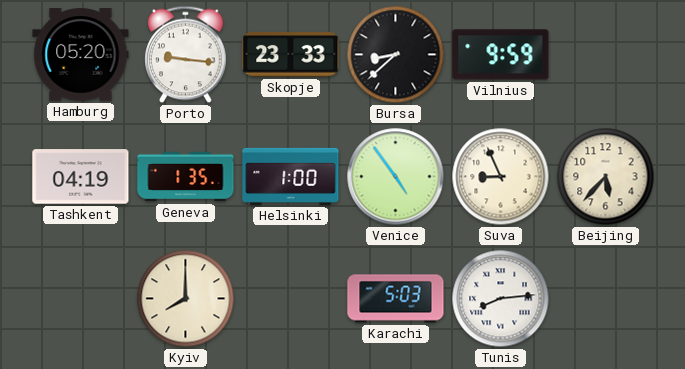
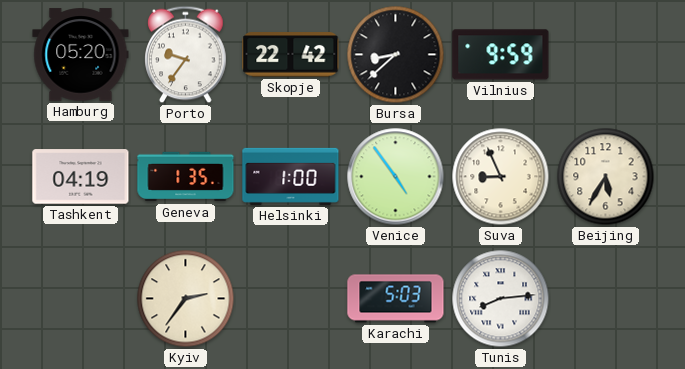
Porto: 9:16 -> 9:36
Skopje: 23:33 -> 22:42
Beijing: 5:37 -> 5:35
Kyiv: 8:00 -> 2:36
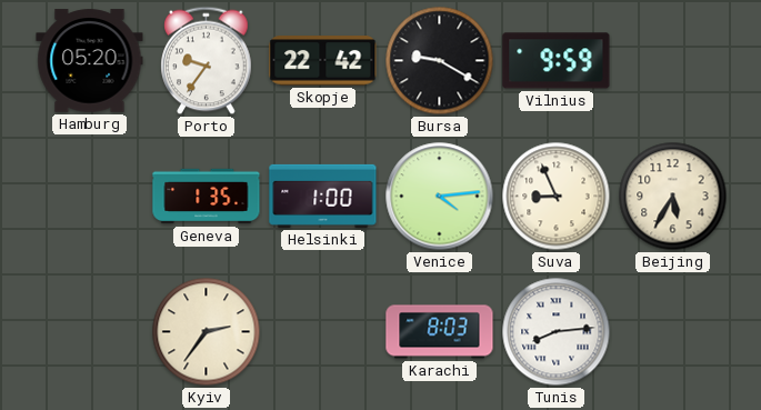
Bursa: 8:38 -> 9:20
Tashkent: 04:19 -> none
Venice: 4:54 -> 4:14
Karachi: 5:03 -> 8:03
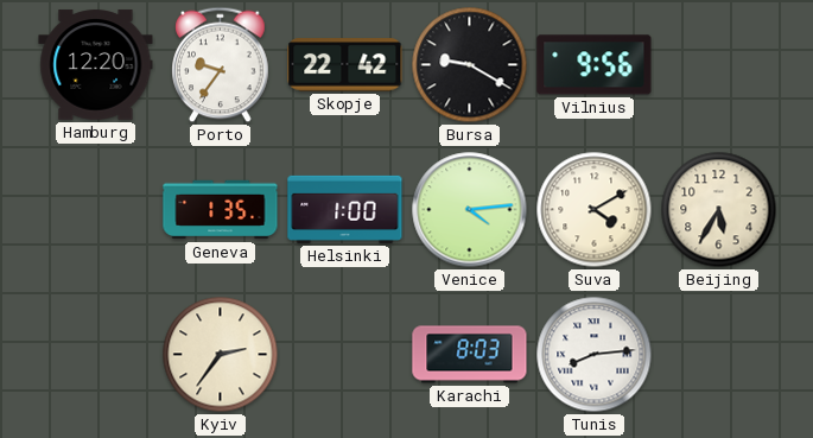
Hamburg: 05:20 -> 12:20
Vilnius: 9:59 -> 9:56
Suva: 8:56 -> 4:10
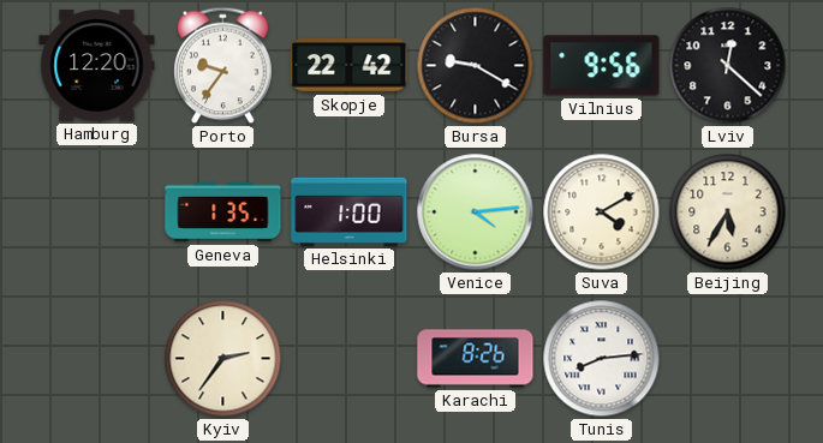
Lviv: none -> 12:22
Karachi: 8:03 -> 8:26
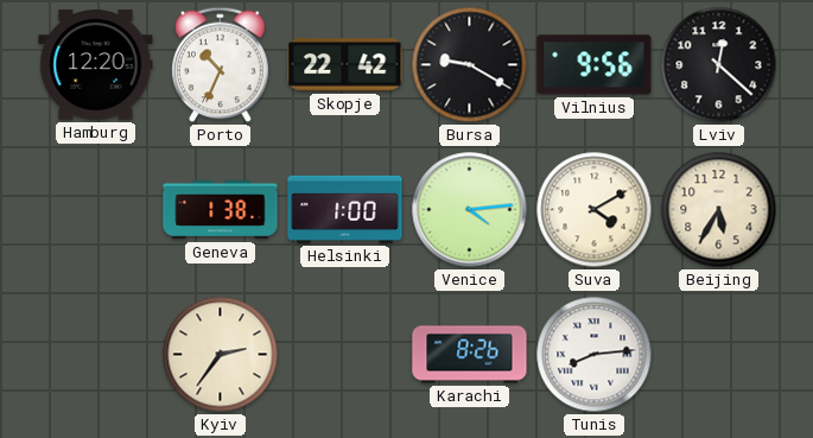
Porto: 9:36 -> 10:34
Geneva: 1:35 -> 1:38
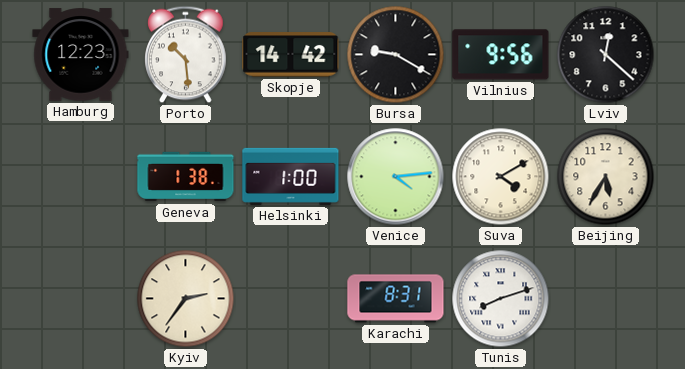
Hamburg: 12:20 -> 12:23
Porto: 10:34 -> 10:29
Skopje: 22:42 -> 14:42
Karachi: 8:26 -> 8:31
Tunis: 8:14 -> 8:12
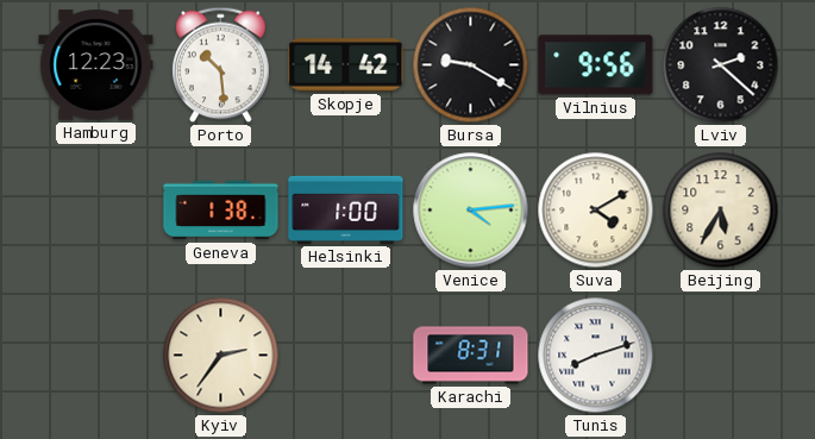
Lviv: 12:22 -> 2:22
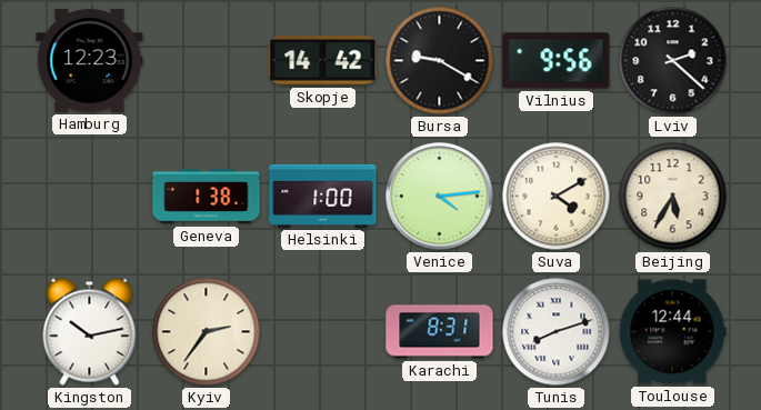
Porto: 10:29 -> none
Kingston: none -> 10:13
Toulouse: none -> 12:44
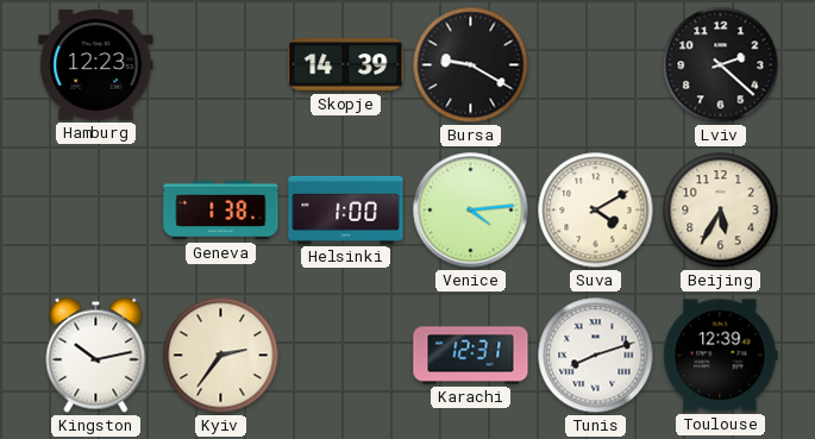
Skopje: 14:42 -> 14:39
Vilnius: 9:56 -> none
Karachi: 8:31 -> 12:31
Toulouse: 12:44 -> 12:39
